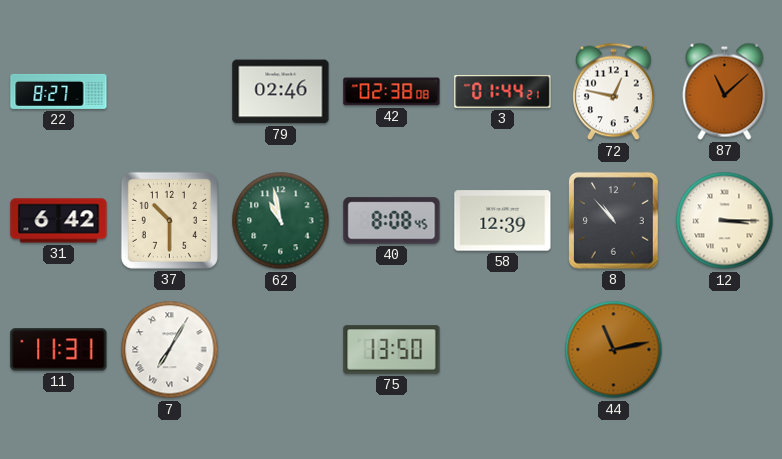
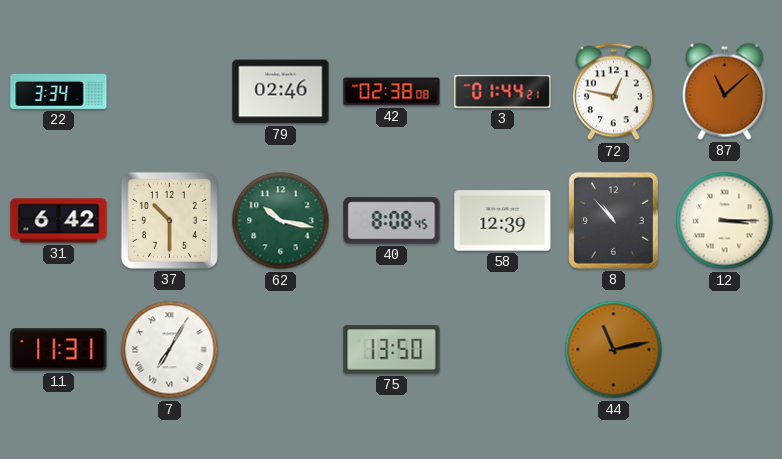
22: 8:27 -> 3:34
62: 10:58 -> 10:17
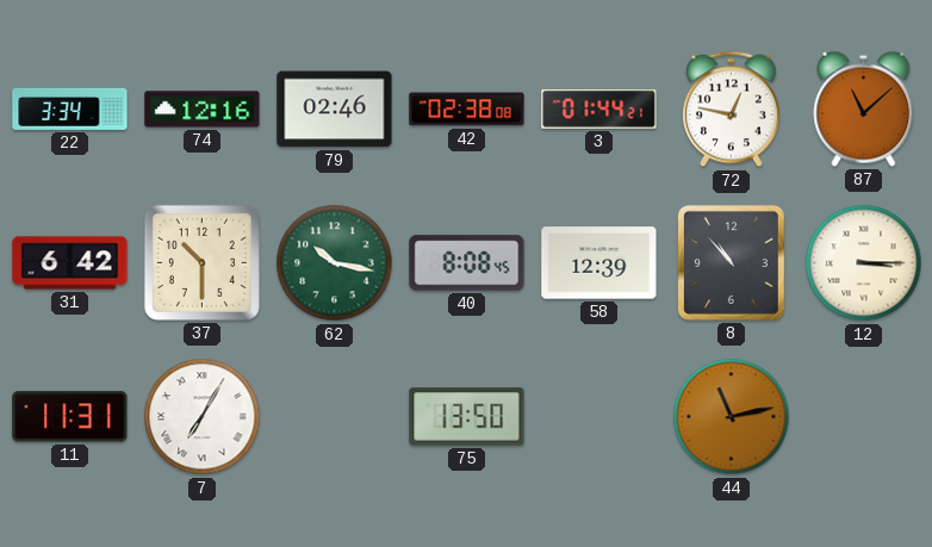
74: none -> 12:16
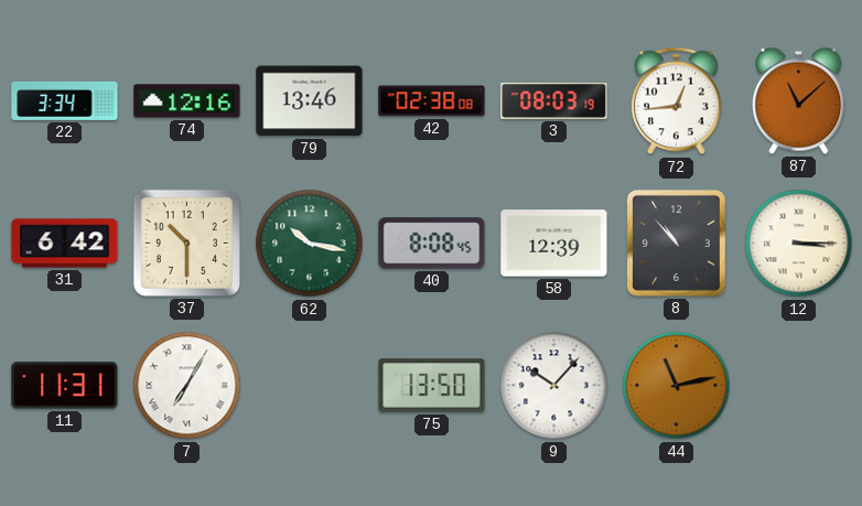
79: 02:46 -> 13:46
3: 01:44 -> 08:03
72: 12:47 -> 12:44
9: none -> 10:07
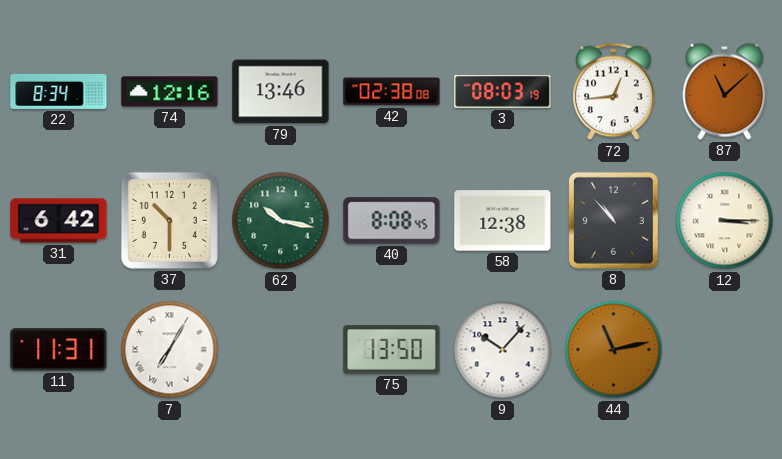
22: 3:34 -> 8:34
58: 12:39 -> 12:38
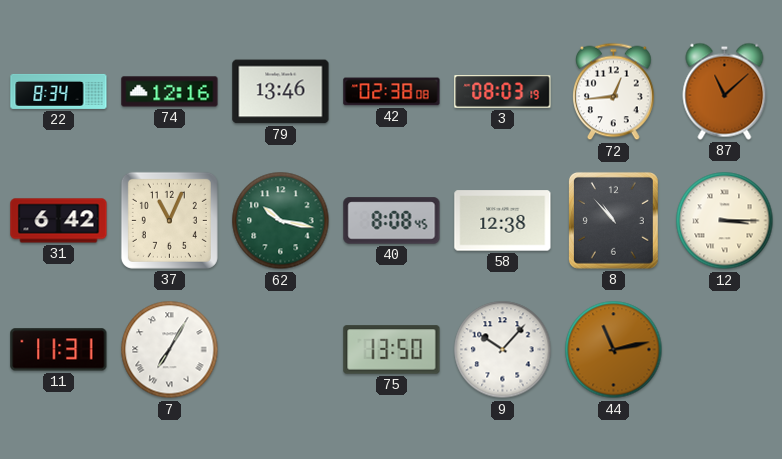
37: 10:30 -> 11:04
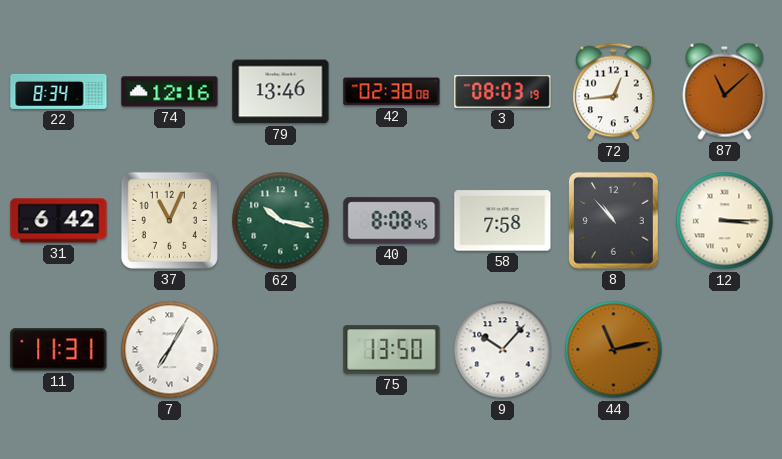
58: 12:38 -> 7:58
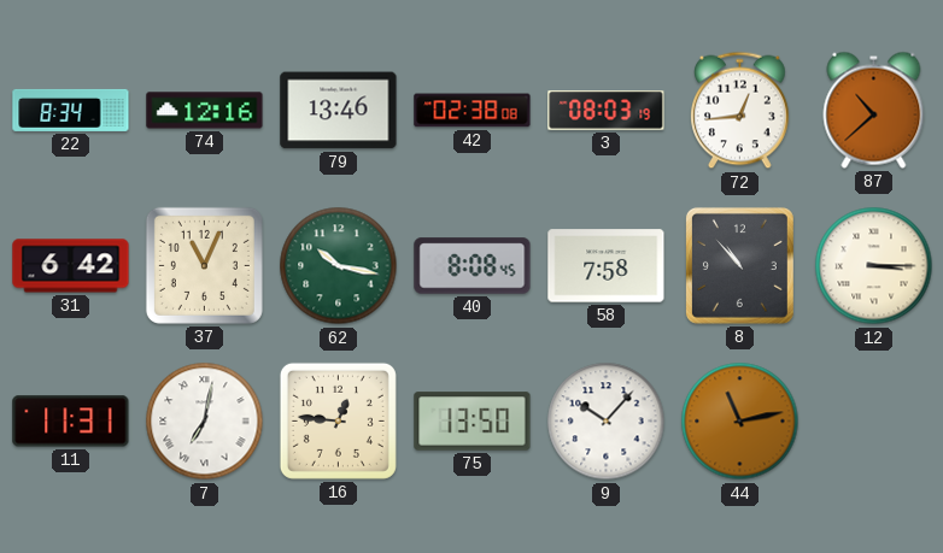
87: 11:08 -> 10:38
7: 7:05 -> 7:02
16: none -> 12:46
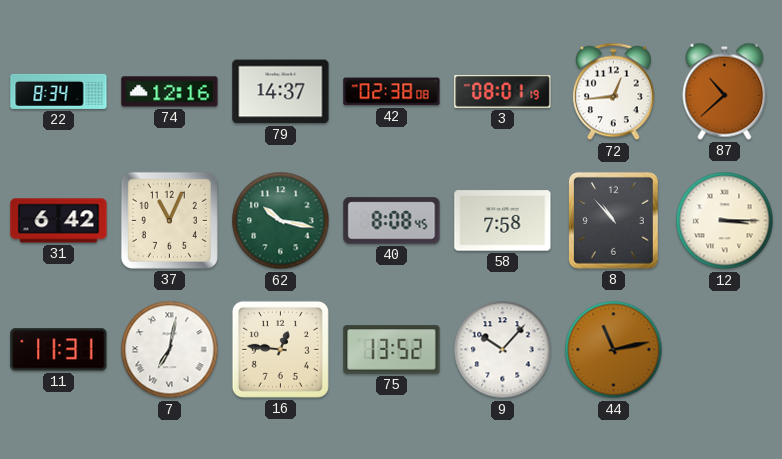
79: 13:46 -> 14:37
3: 08:03 -> 08:01
75: 13:50 -> 13:52
